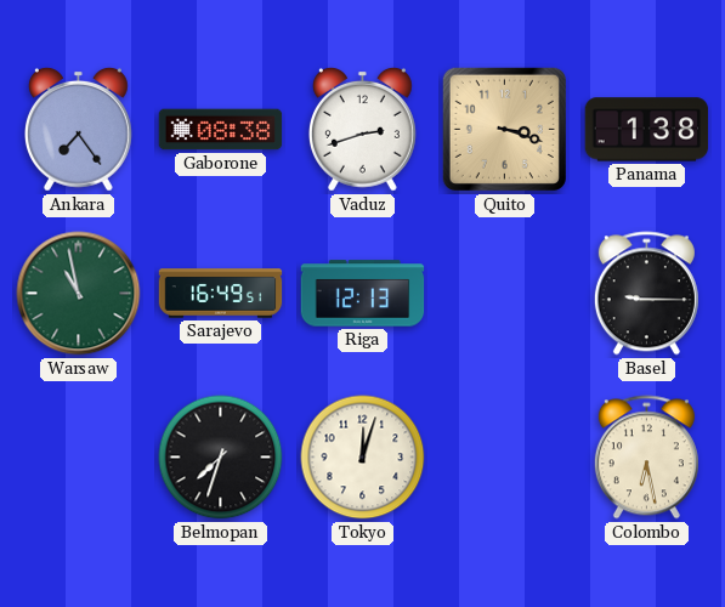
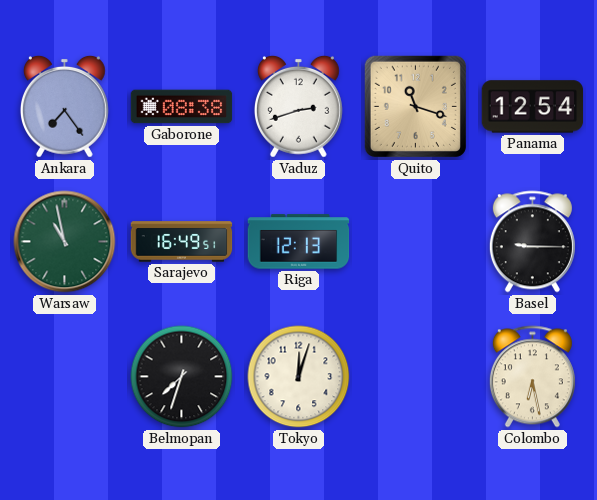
Quito: 3:18 -> 11:18
Panama: 1:38 -> 12:54
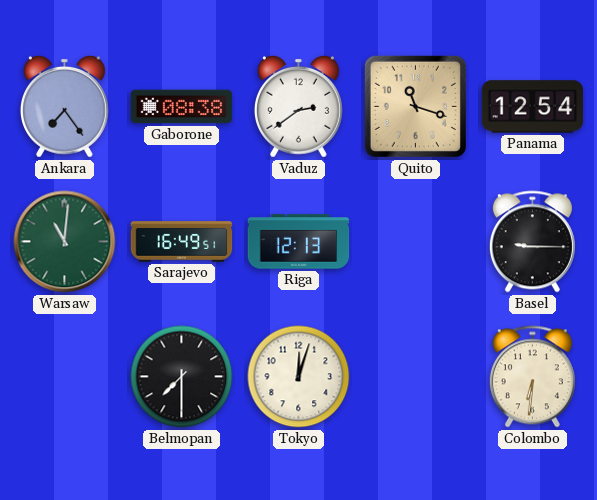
Vaduz: 2:42 -> 2:39
Warsaw: 10:58 -> 11:01
Belmopan: 7:33 -> 7:30
Colombo: 6:28 -> 6:31
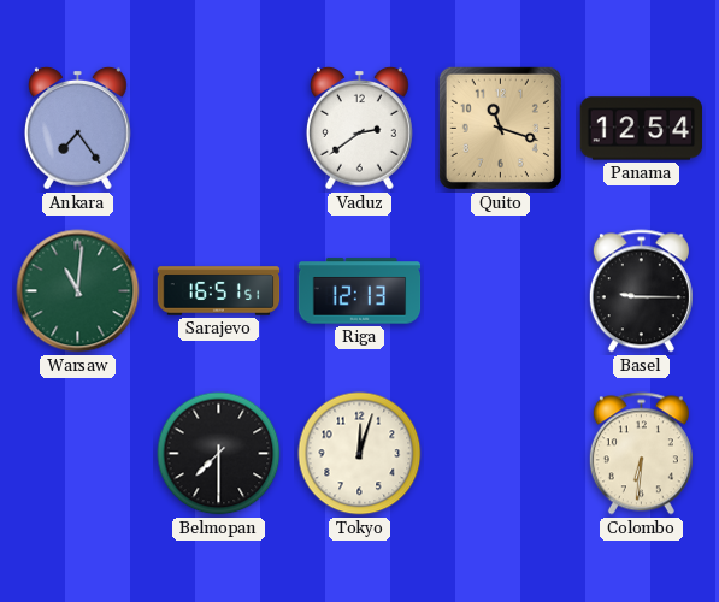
Gaborone: 08:38 -> none
Sarajevo: 16:49 -> 16:51
